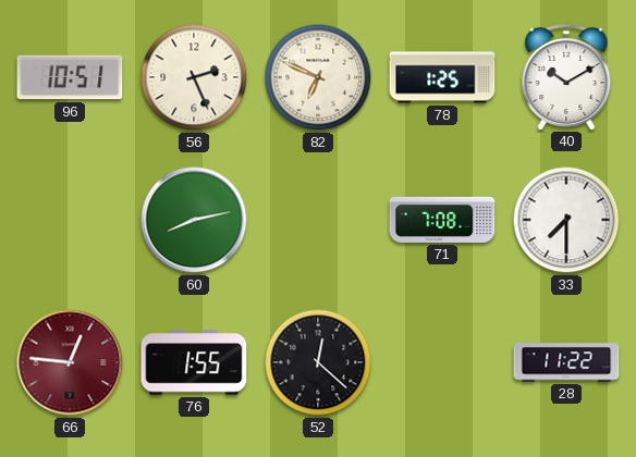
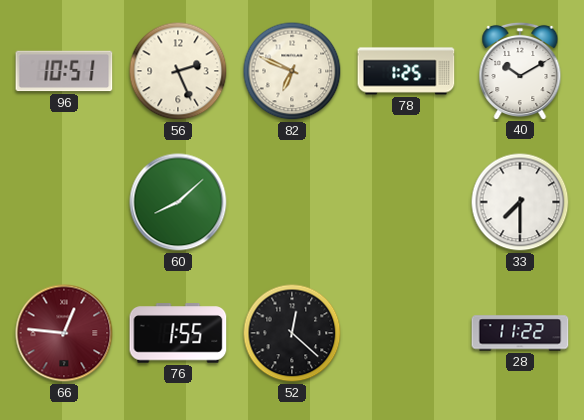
60: 8:13 -> 8:08
71: 7:08 -> none
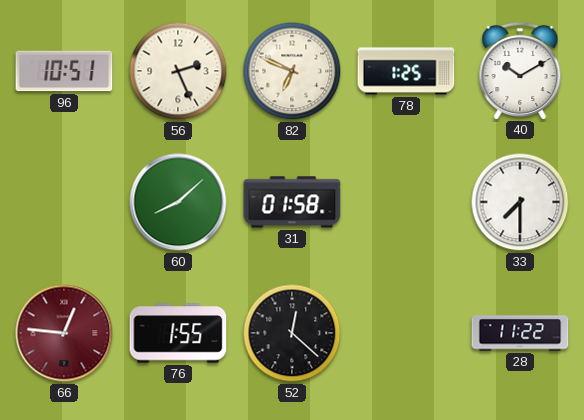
31: none -> 01:58
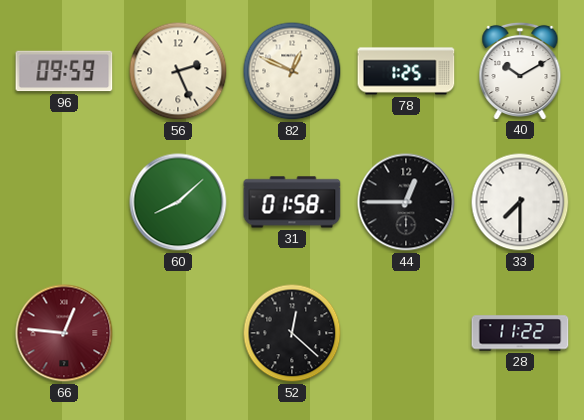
96: 10:51 -> 09:59
82: 6:49 -> 12:49
44: none -> 12:45
76: 1:55 -> none
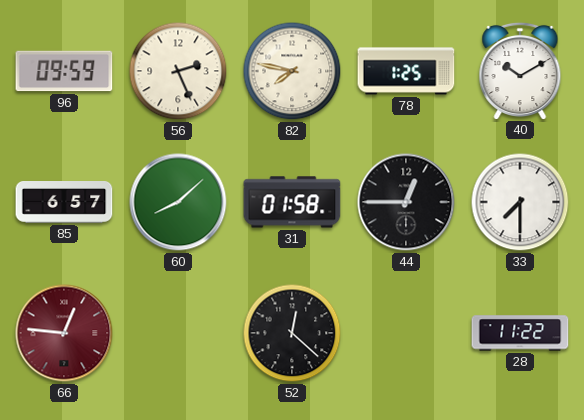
82: 12:49 -> 7:47
85: none -> 6:57
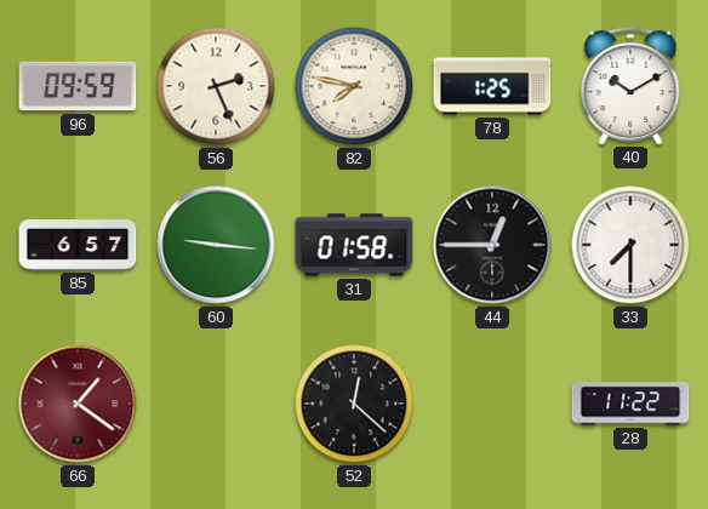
60: 8:08 -> 9:16
66: 12:46 -> 1:21
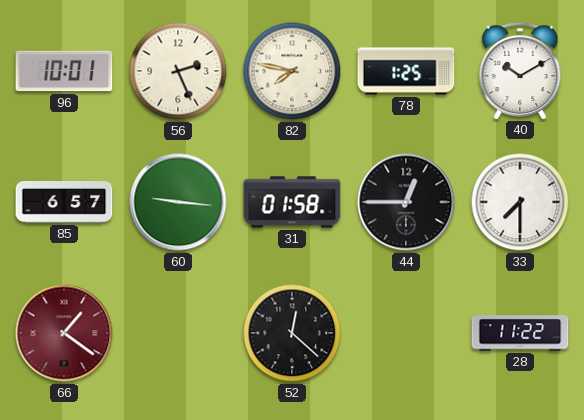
96: 09:59 -> 10:01
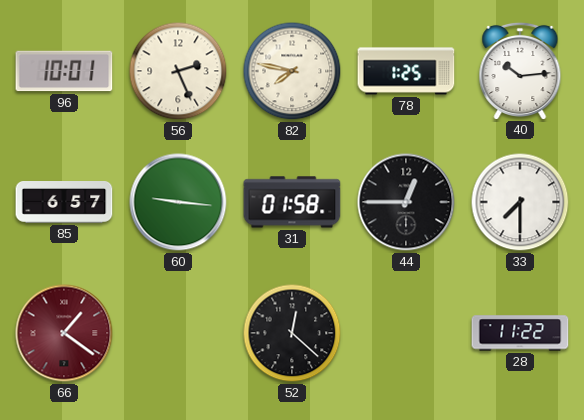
40: 10:10 -> 10:14
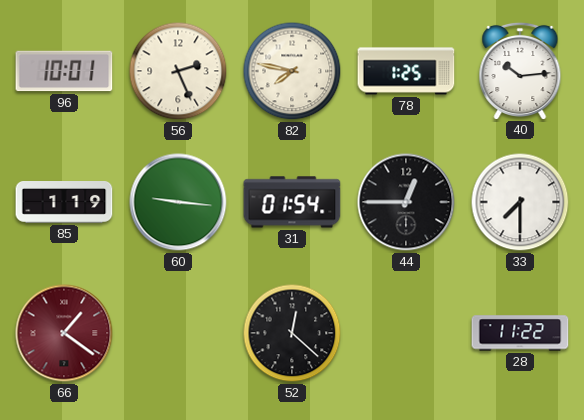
85: 6:57 -> 1:19
31: 01:58 -> 01:54
